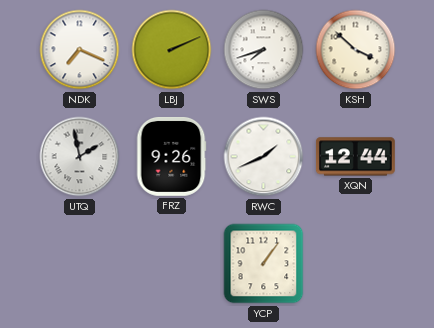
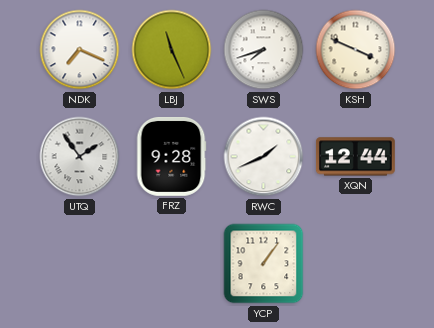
LBJ: 2:11 -> 11:26
KSH: 3:52 -> 3:49
UTQ: 1:58 -> 1:54
FRZ: 9:26 -> 9:28
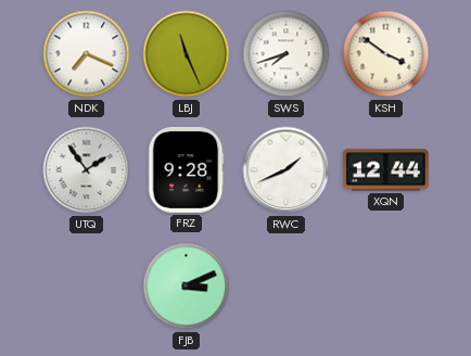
KSH: 3:49 -> 3:51
FJB: none -> 3:11
YCP: 1:06 -> none
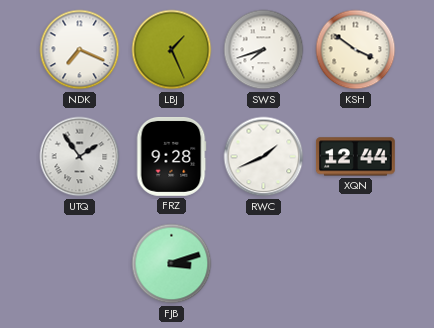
LBJ: 11:26 -> 1:26
FJB: 3:11 -> 3:12
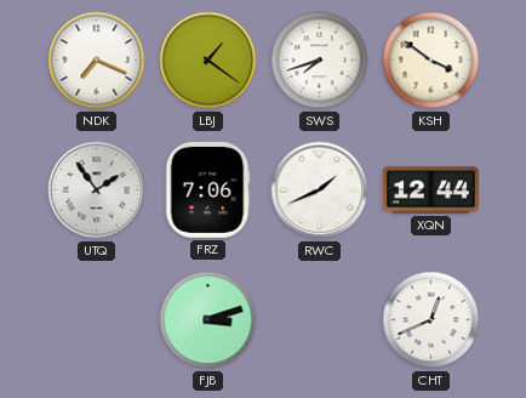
LBJ: 1:26 -> 1:21
FRZ: 9:28 -> 7:06
CHT: none -> 12:41
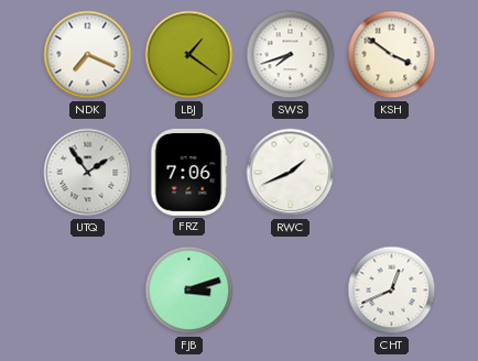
XQN: 12:44 -> none
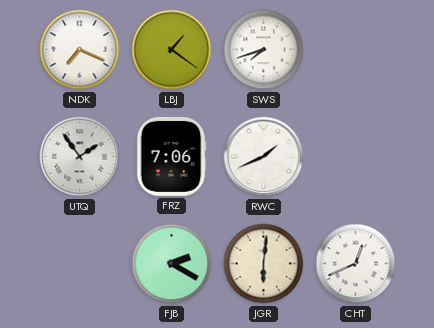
KSH: 3:51 -> none
FJB: 3:12 -> 2:20
JGR: none -> 6:01
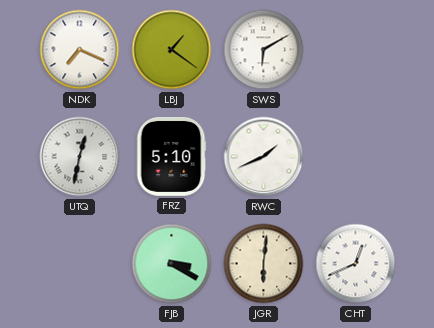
SWS: 7:42 -> 6:10
UTQ: 1:54 -> 12:32
FRZ: 7:06 -> 5:10
FJB: 2:20 -> 3:20
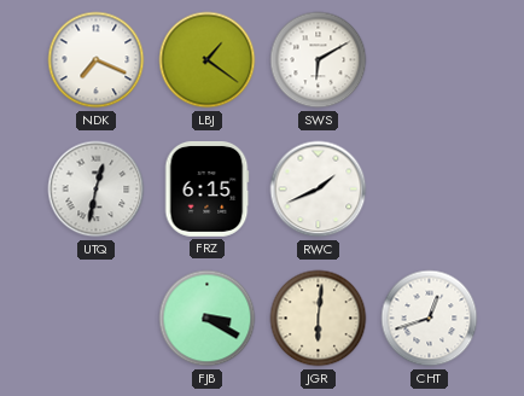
FRZ: 5:10 -> 6:15
CHT: 12:41 -> 12:42
